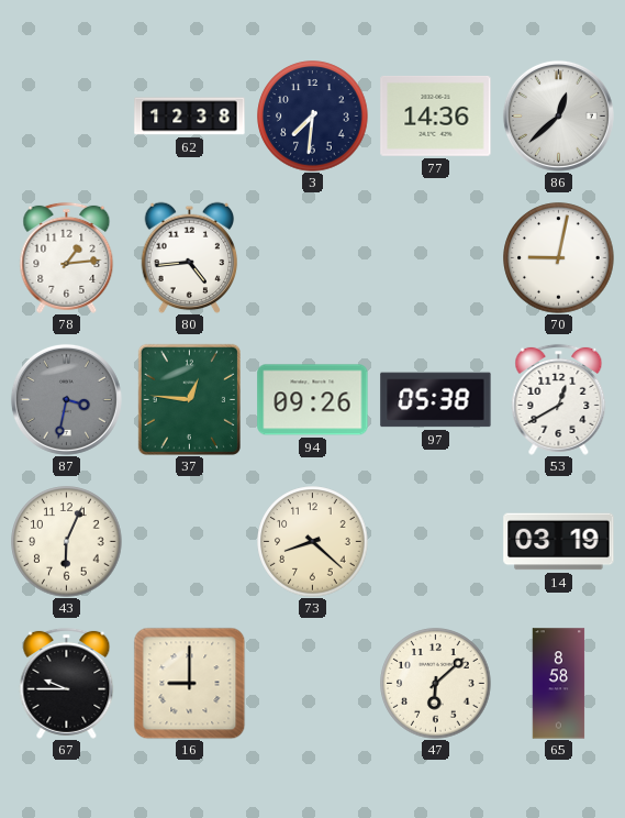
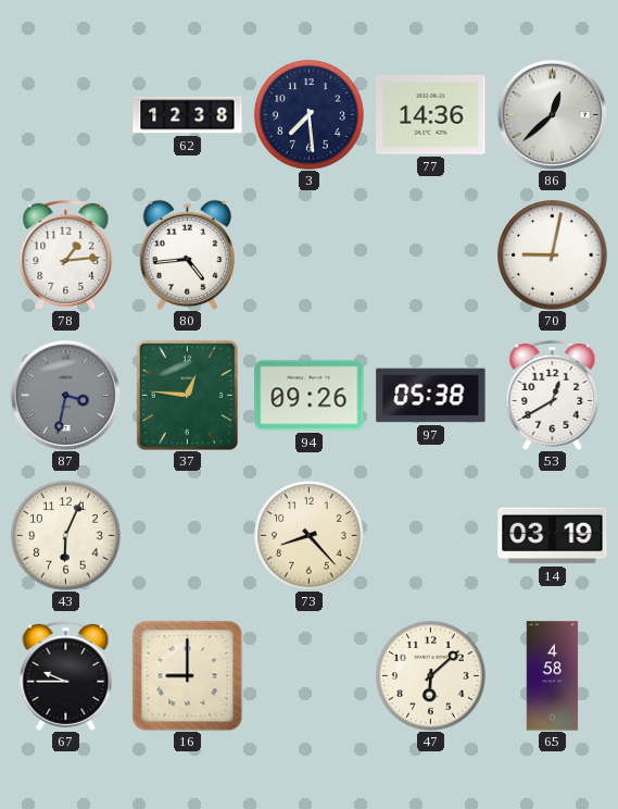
3: 7:31 -> 7:29
73: 8:22 -> 8:23
65: 8:58 -> 4:58
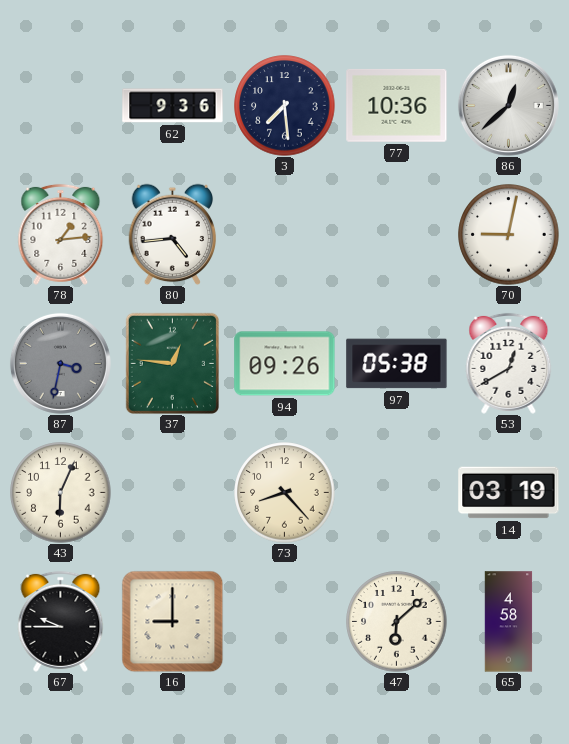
62: 12:38 -> 9:36
77: 14:36 -> 10:36
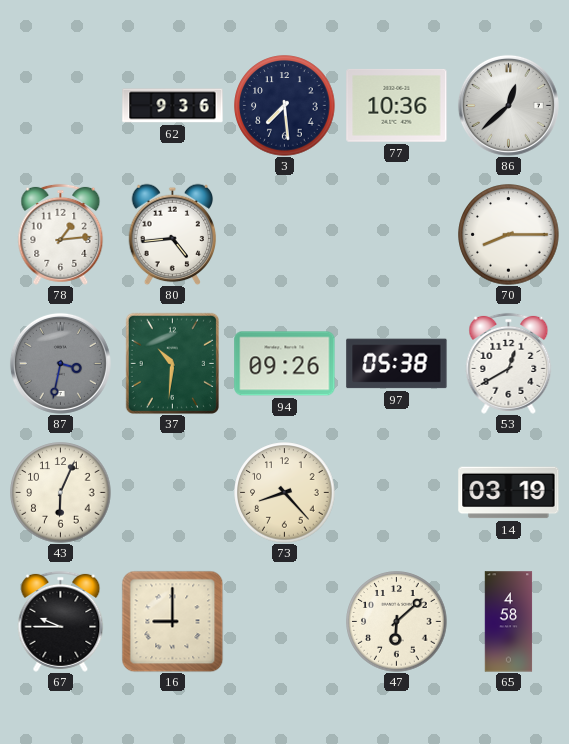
70: 9:02 -> 8:15
37: 12:46 -> 10:31
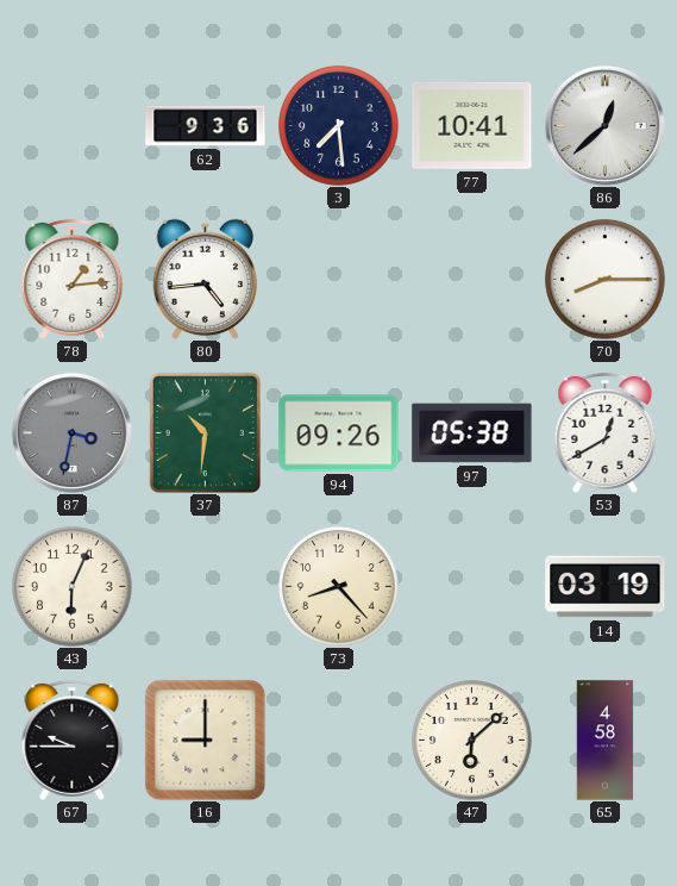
77: 10:36 -> 10:41
